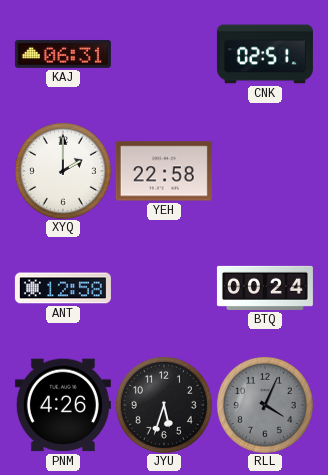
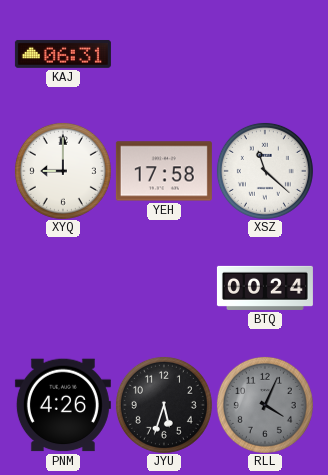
CNK: 02:51 -> none
XYQ: 2:00 -> 9:00
YEH: 22:58 -> 17:58
XSZ: none -> 11:22
ANT: 12:58 -> none
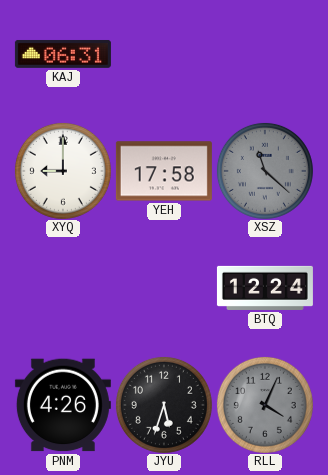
XSZ dial: white -> grey
BTQ: 00:24 -> 12:24
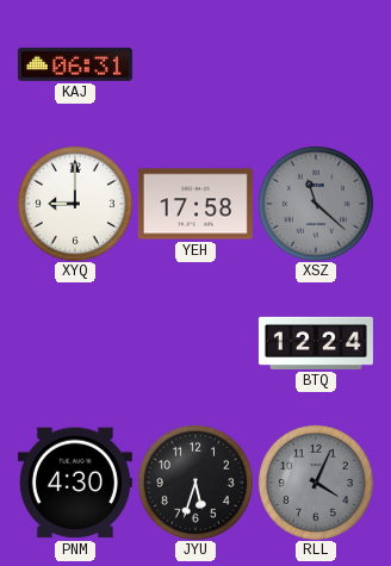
PNM: 4:26 -> 4:30
